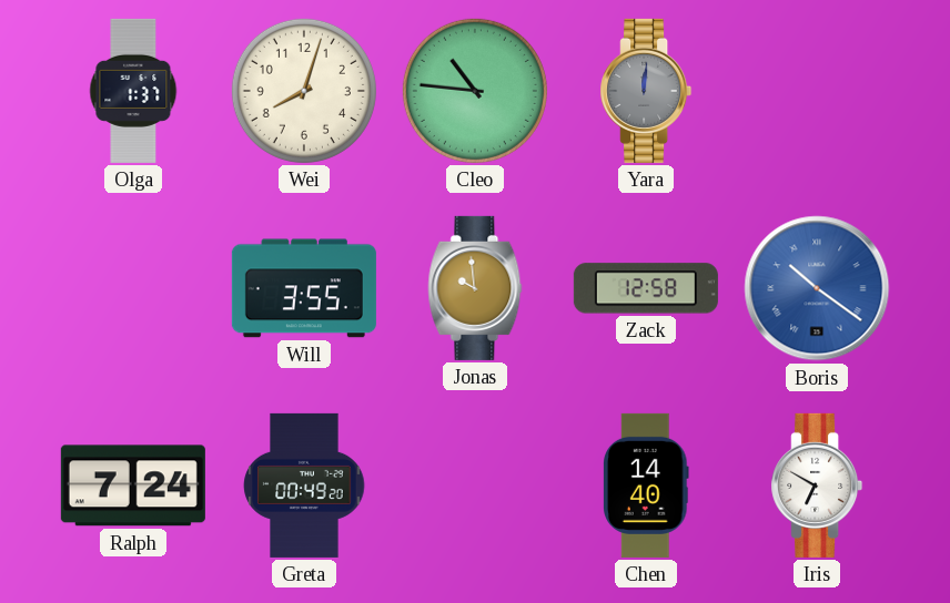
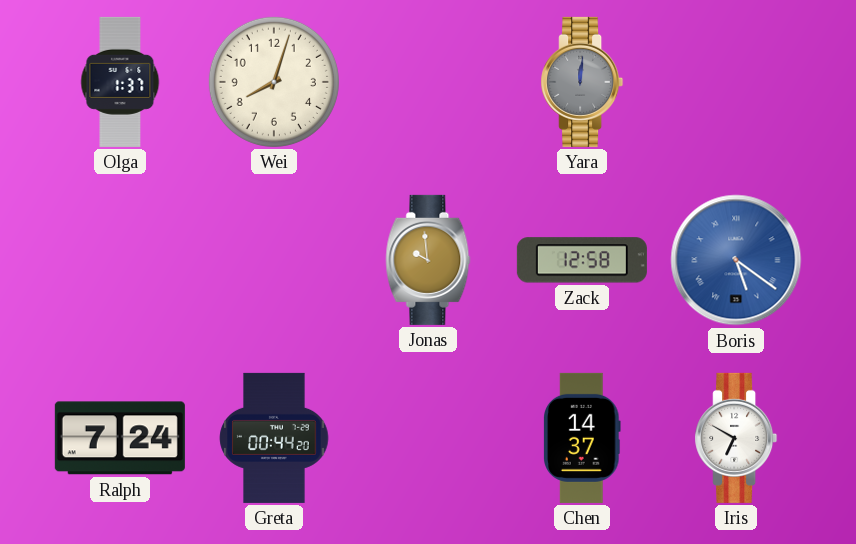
Cleo: 10:46 -> none
Will: 3:55 -> none
Boris: 10:21 -> 5:21
Greta: 00:49 -> 00:44
Chen: 14:40 -> 14:37
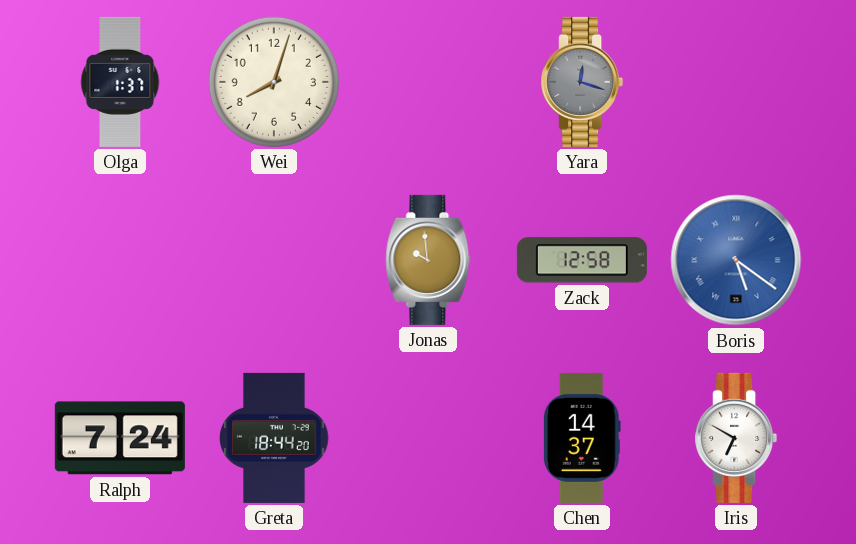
Yara: 12:01 -> 12:18
Greta: 00:44 -> 18:44
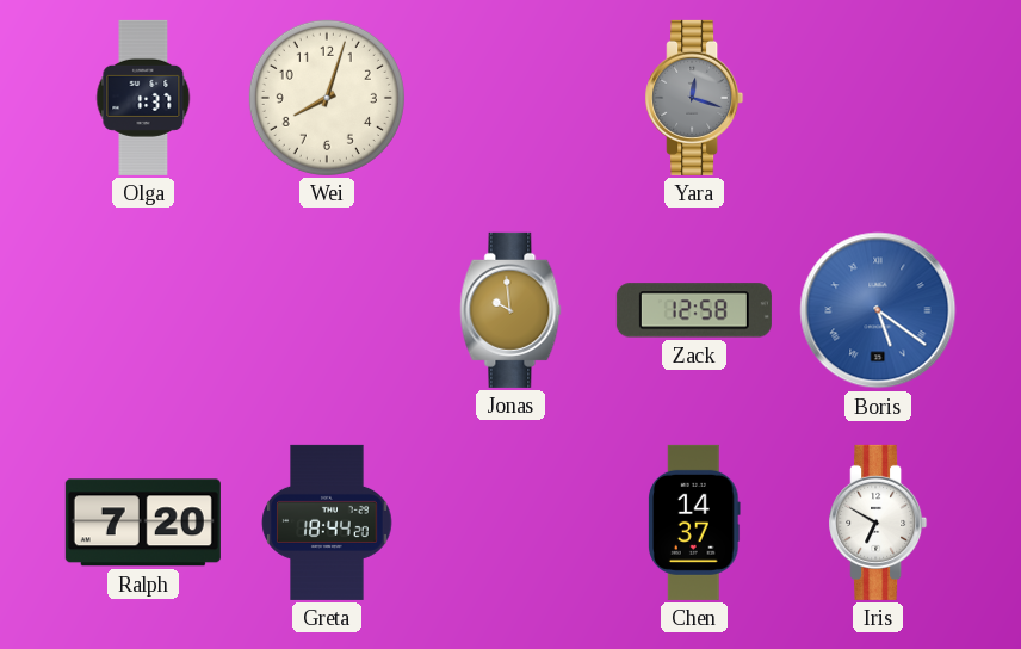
Ralph: 7:24 -> 7:20
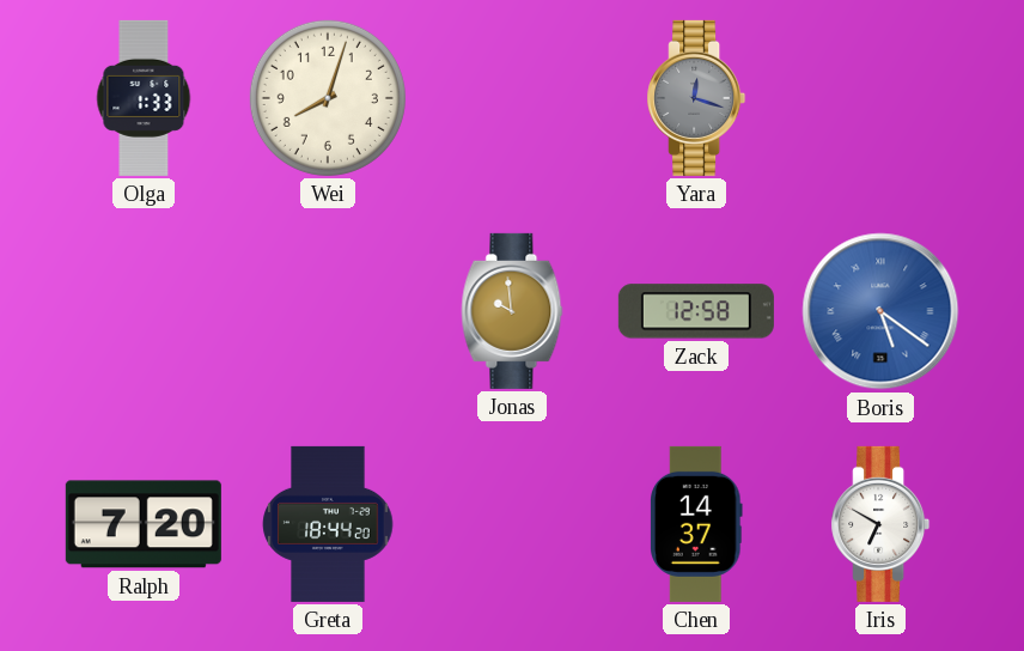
Olga: 1:37 -> 1:33
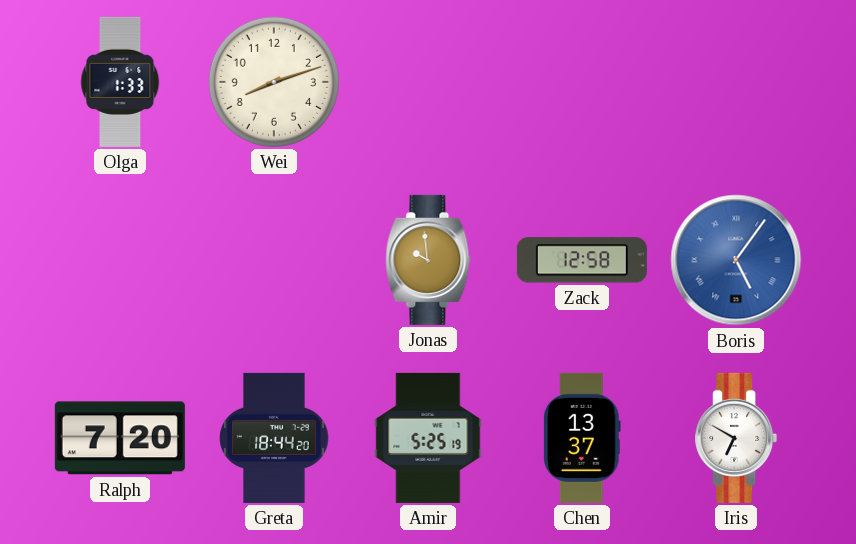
Wei: 8:03 -> 8:12
Yara: 12:18 -> none
Boris: 5:21 -> 5:06
Amir: none -> 5:25
Chen: 14:37 -> 13:37
